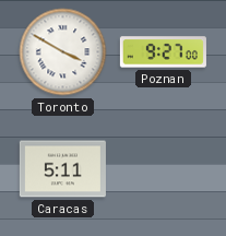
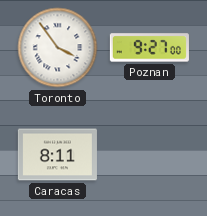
Toronto: 3:50 -> 3:54
Caracas: 5:11 -> 8:11
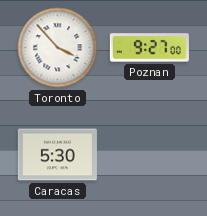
Toronto: 3:54 -> 3:53
Caracas: 8:11 -> 5:30
